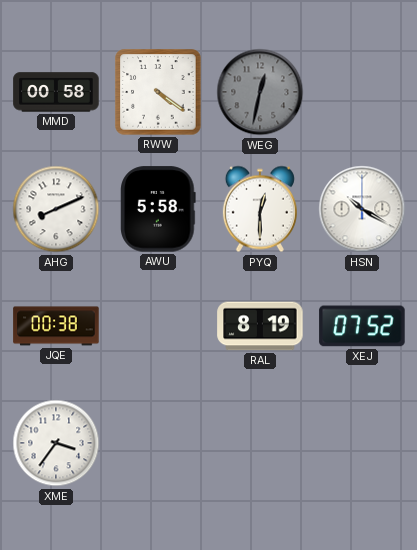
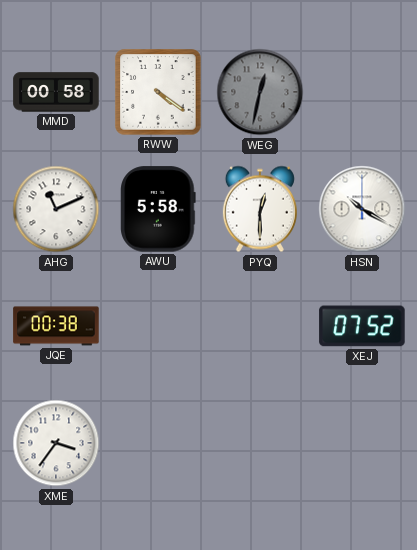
AHG: 8:11 -> 11:11
RAL: 8:19 -> none
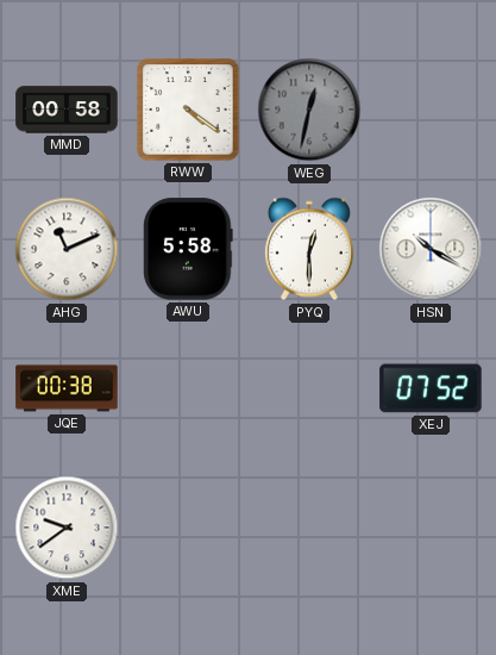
XME: 3:36 -> 9:39
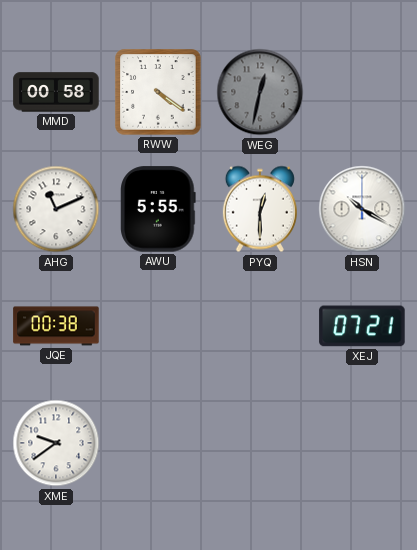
AWU: 5:58 -> 5:55
XEJ: 07:52 -> 07:21
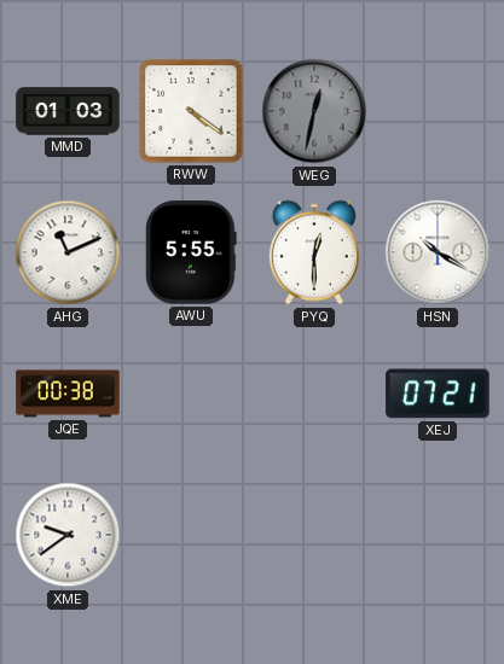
MMD: 00:58 -> 01:03
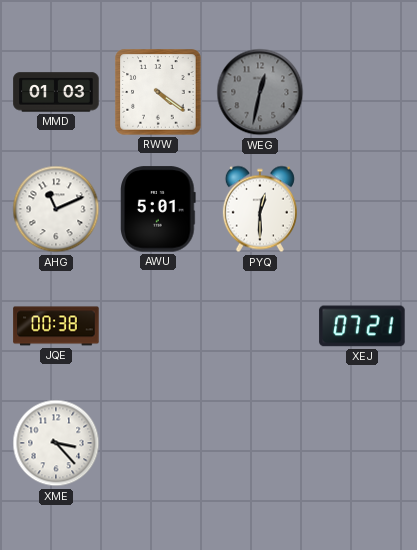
AWU: 5:55 -> 5:01
HSN: 10:20 -> none
XME: 9:39 -> 3:23
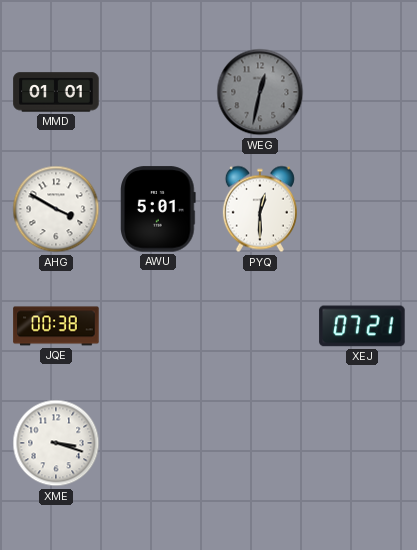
MMD: 01:03 -> 01:01
RWW: 4:21 -> none
AHG: 11:11 -> 3:50
XME: 3:23 -> 3:18
